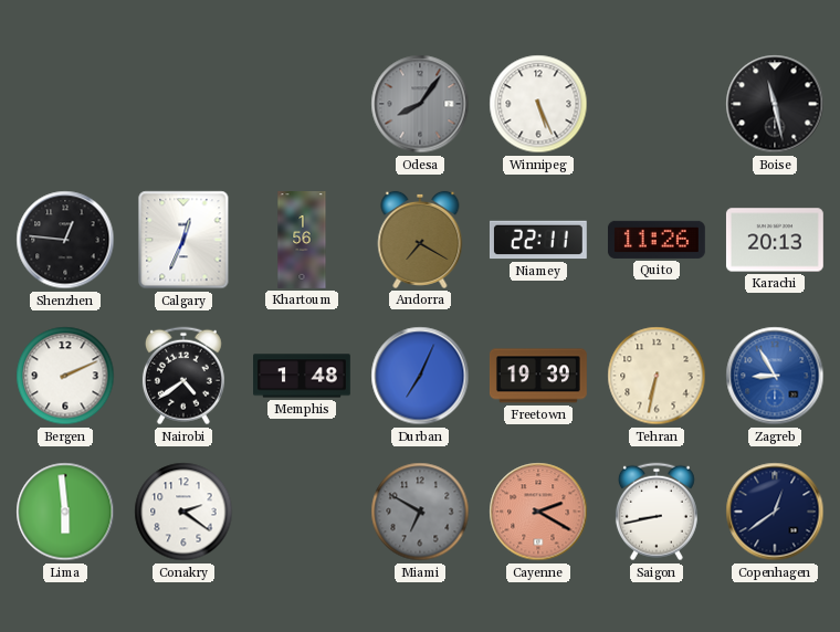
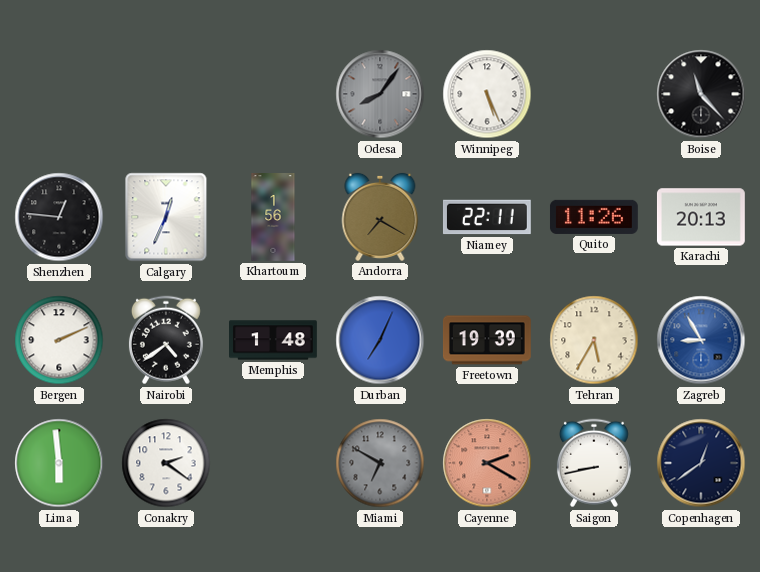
Boise: 11:28 -> 11:23
Tehran: 6:32 -> 5:35
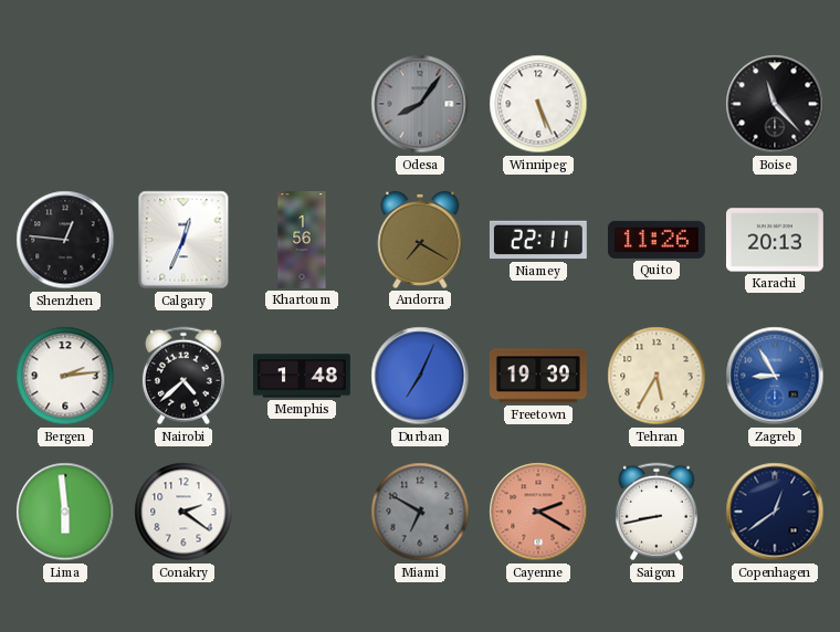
Bergen: 2:11 -> 2:14
Nairobi: 4:39 -> 4:38
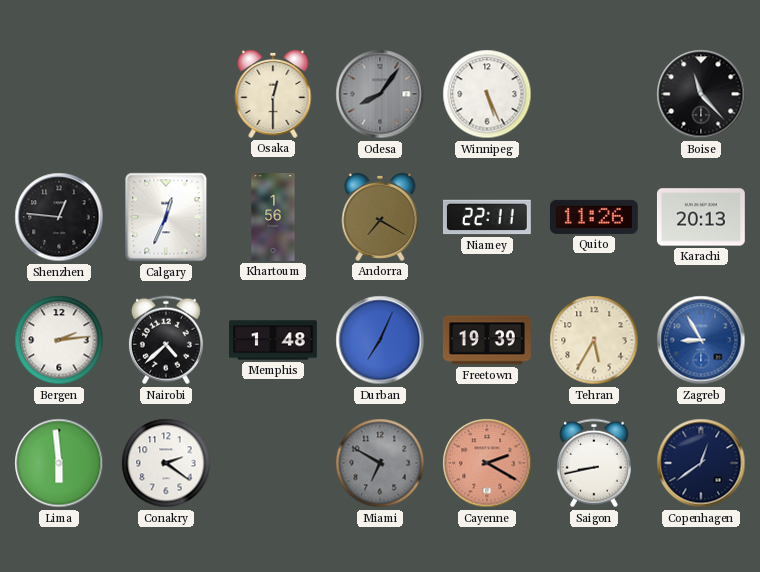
Osaka: none -> 12:30
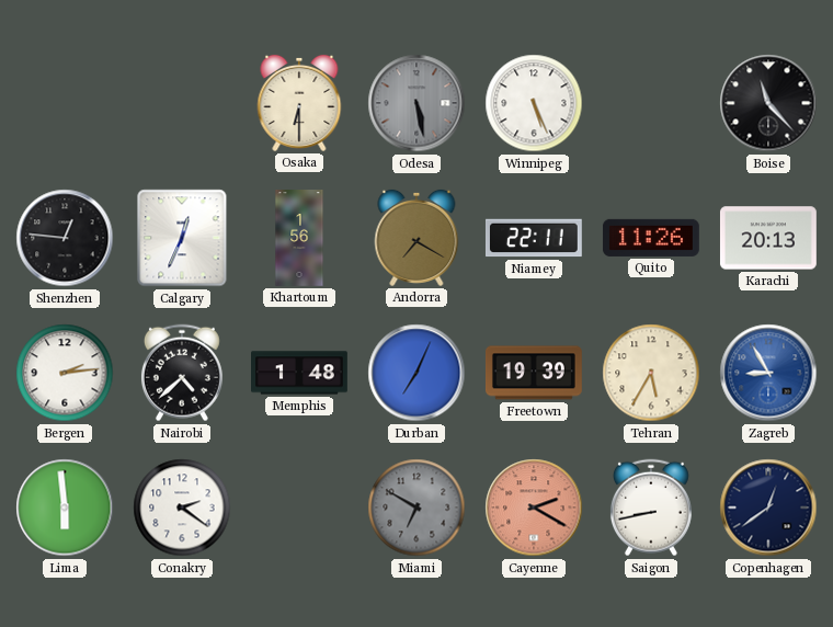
Osaka: 12:30 -> 6:30
Odesa: 8:06 -> 5:28
